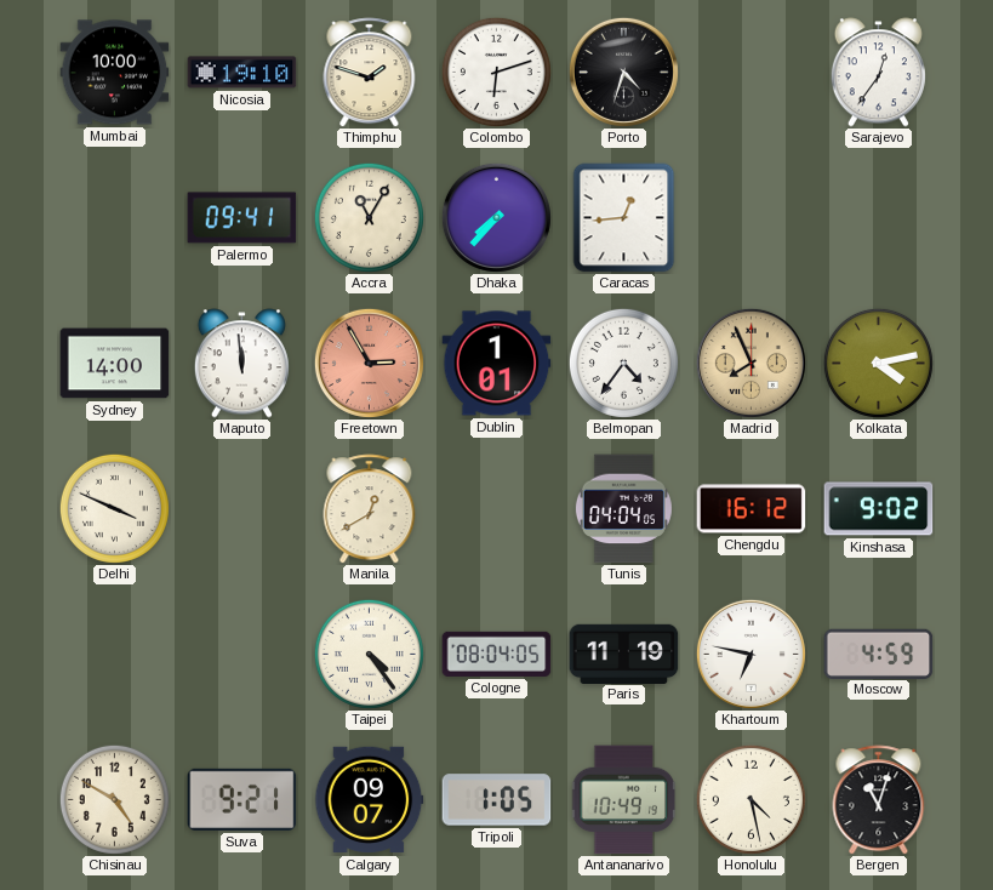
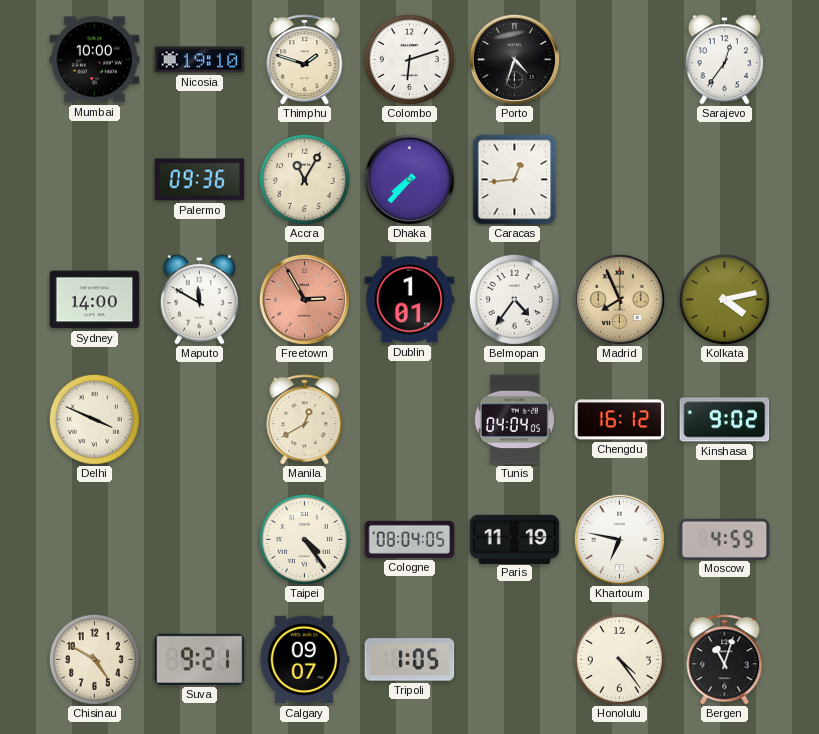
Palermo: 09:41 -> 09:36
Maputo: 11:59 -> 11:50
Antananarivo: 10:49 -> none
Honolulu: 4:28 -> 4:24
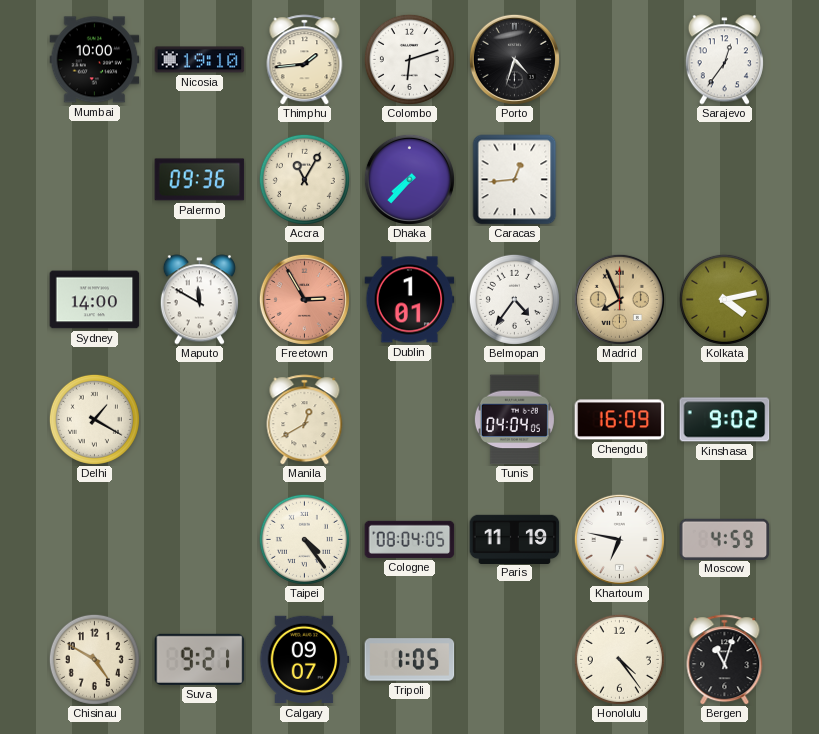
Thimphu: 1:48 -> 1:44
Delhi: 3:49 -> 1:20
Chengdu: 16:12 -> 16:09
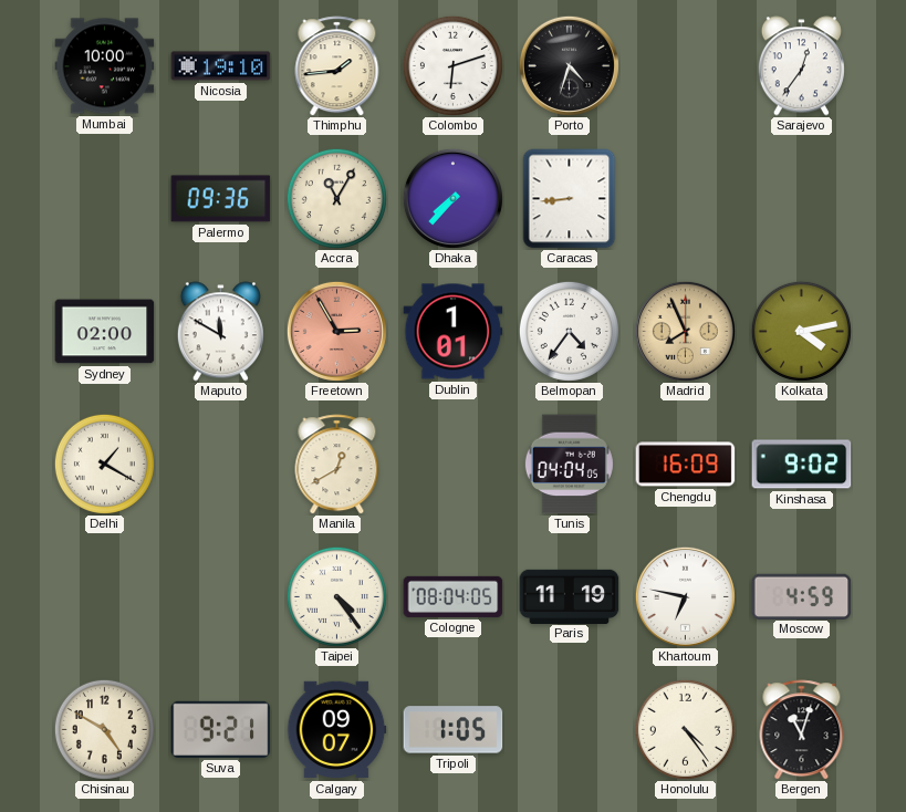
Caracas: 12:44 -> 8:44
Sydney: 14:00 -> 02:00
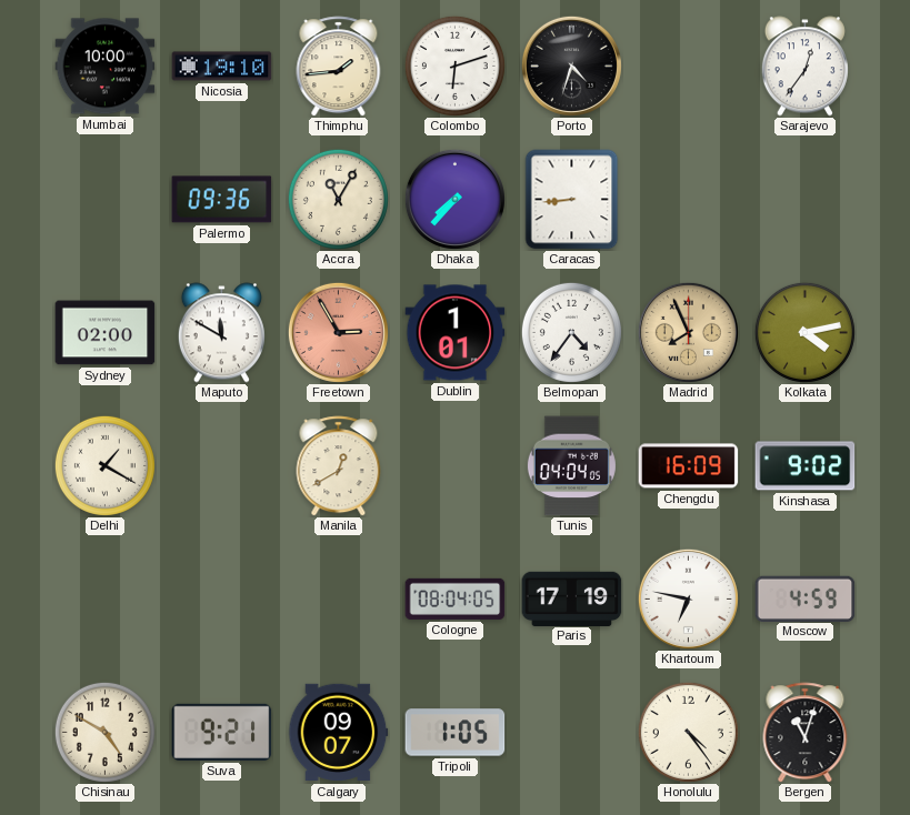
Taipei: 4:24 -> none
Paris: 11:19 -> 17:19
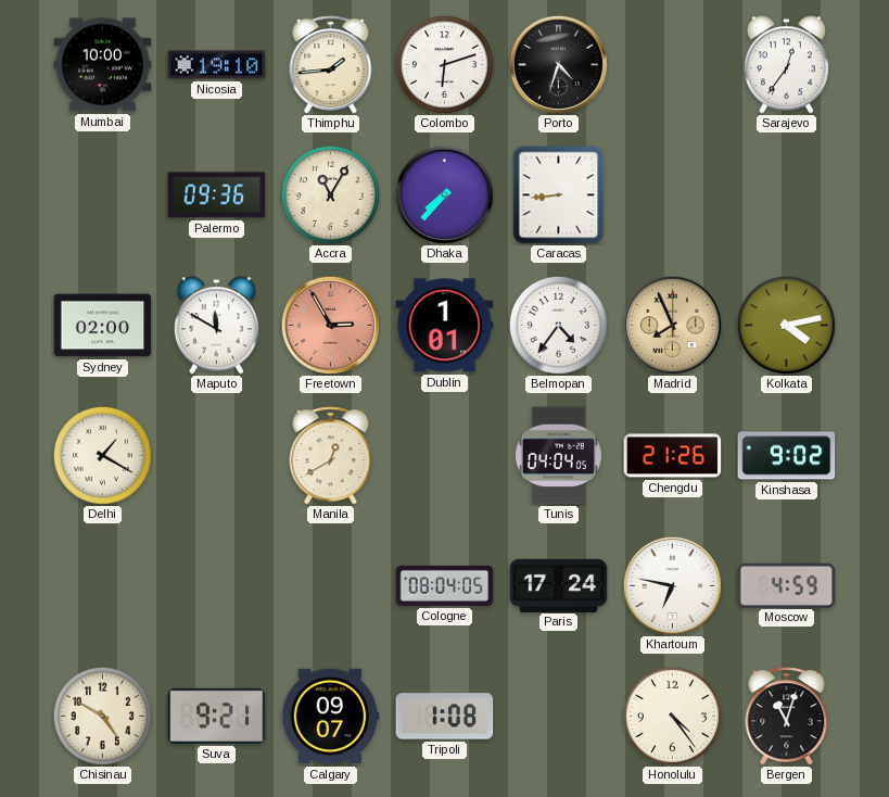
Chengdu: 16:09 -> 21:26
Paris: 17:19 -> 17:24
Tripoli: 1:05 -> 1:08
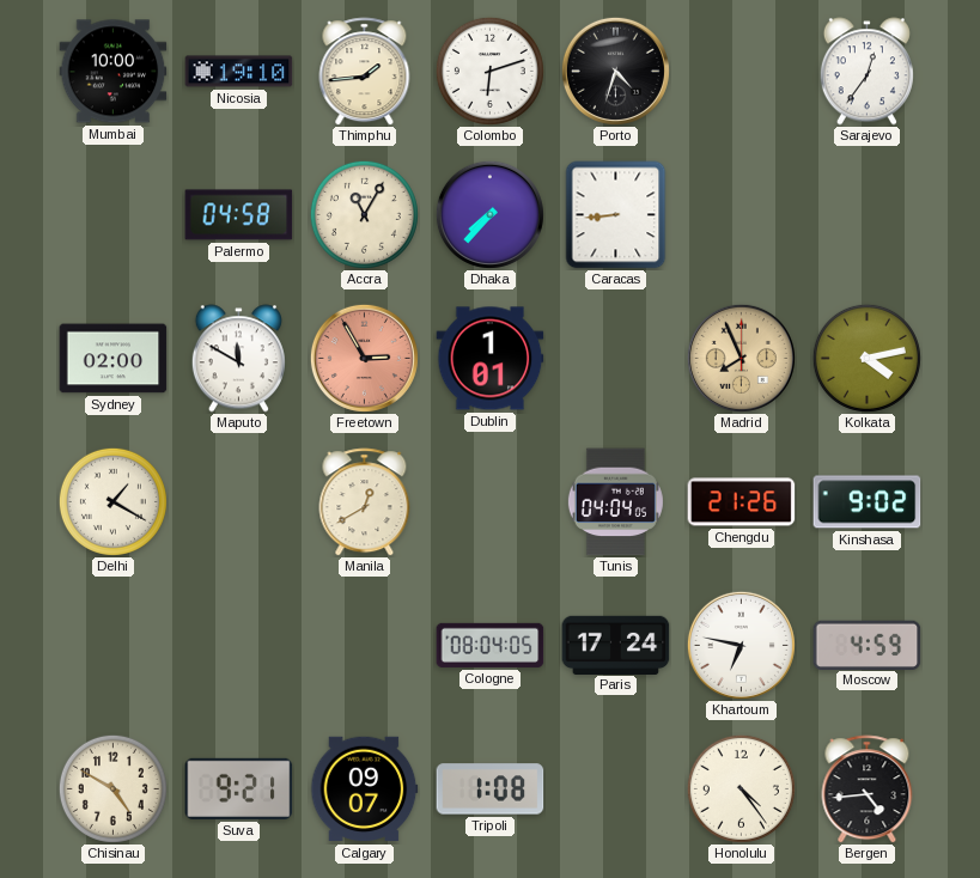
Palermo: 09:36 -> 04:58
Belmopan: 4:36 -> none
Bergen: 11:03 -> 4:44
